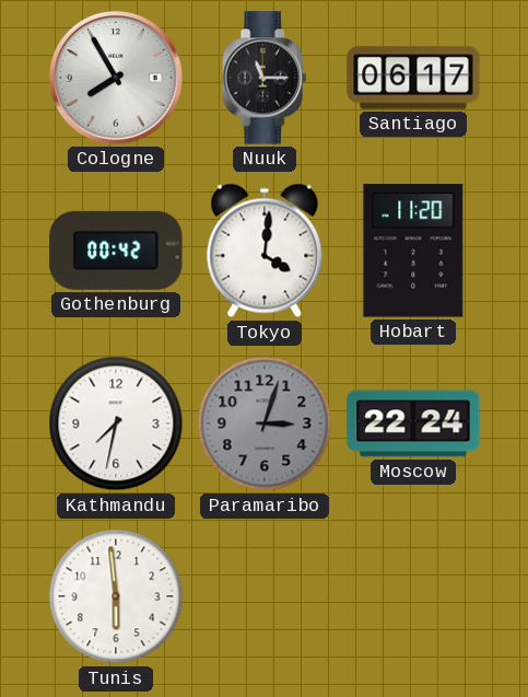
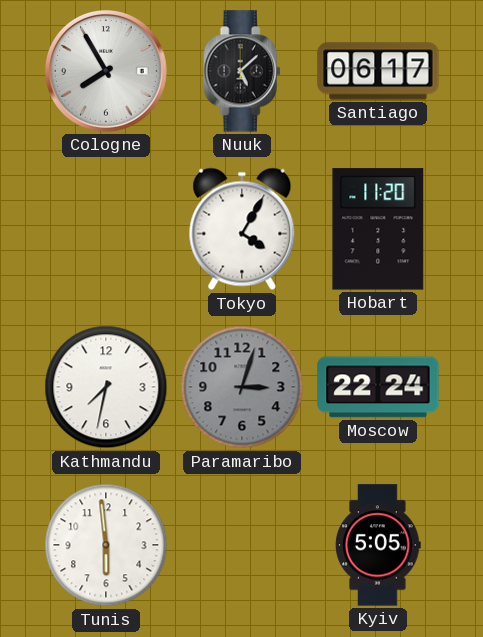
Nuuk: 11:15 -> 5:08
Gothenburg: 00:42 -> none
Tokyo: 4:01 -> 4:05
Kyiv: none -> 5:05
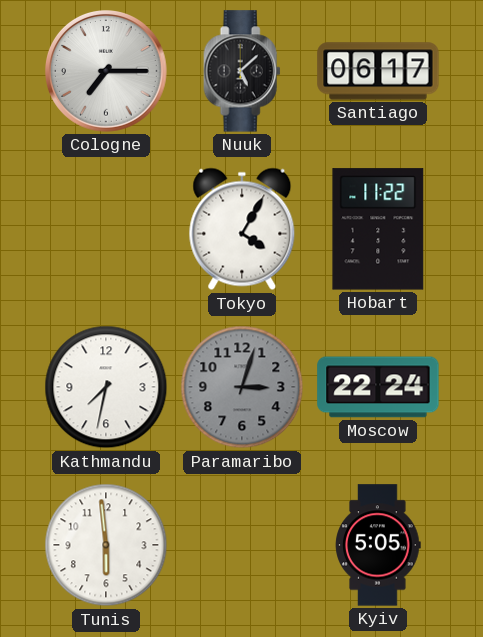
Cologne: 7:55 -> 7:15
Hobart: 11:20 -> 11:22
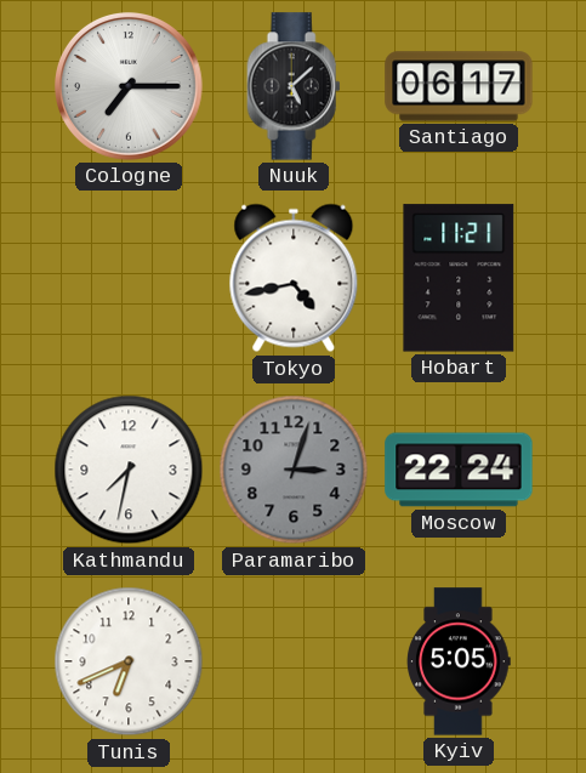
Tokyo: 4:05 -> 4:43
Hobart: 11:22 -> 11:21
Tunis: 5:59 -> 6:41
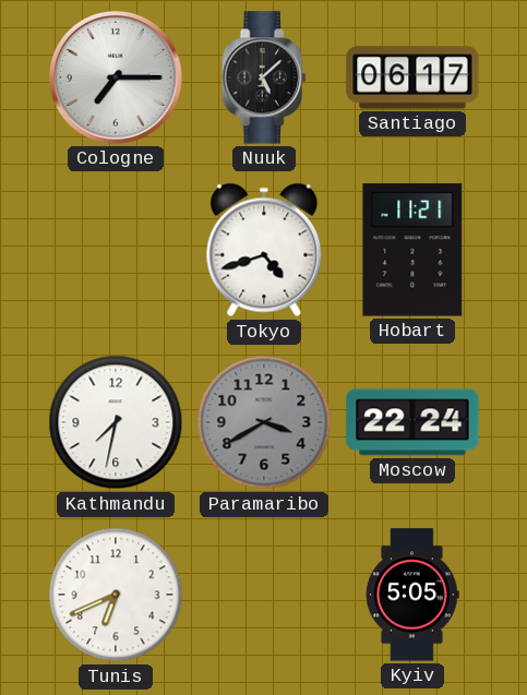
Tokyo: 4:43 -> 4:42
Paramaribo: 3:03 -> 3:40
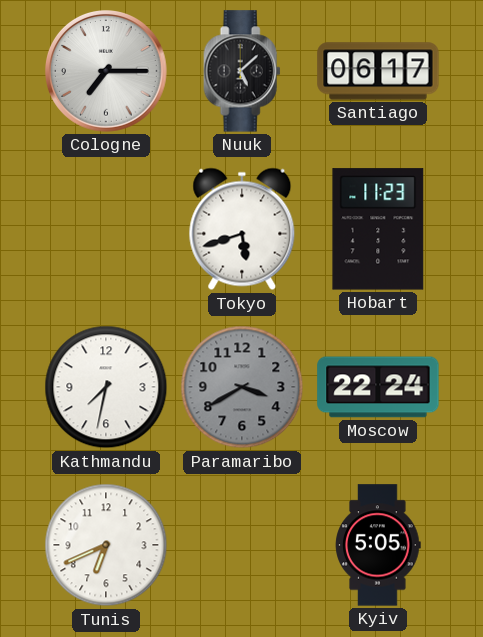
Tokyo: 4:42 -> 5:42
Hobart: 11:21 -> 11:23
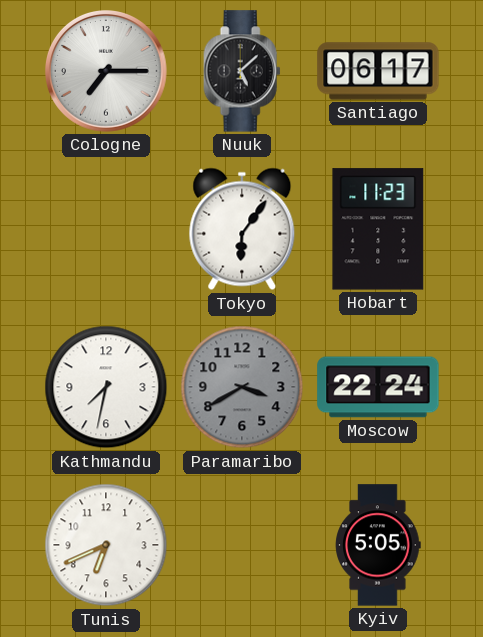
Tokyo: 5:42 -> 6:06
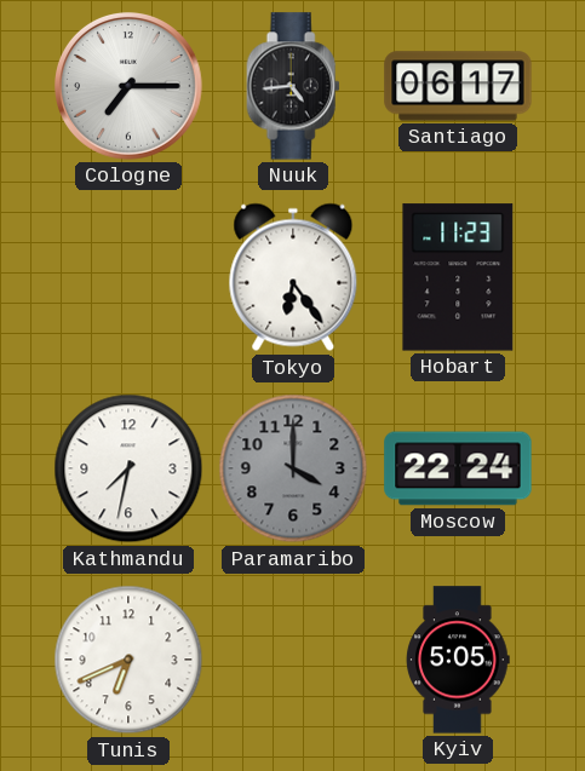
Nuuk: 5:08 -> 4:44
Tokyo: 6:06 -> 6:24
Paramaribo: 3:40 -> 4:00
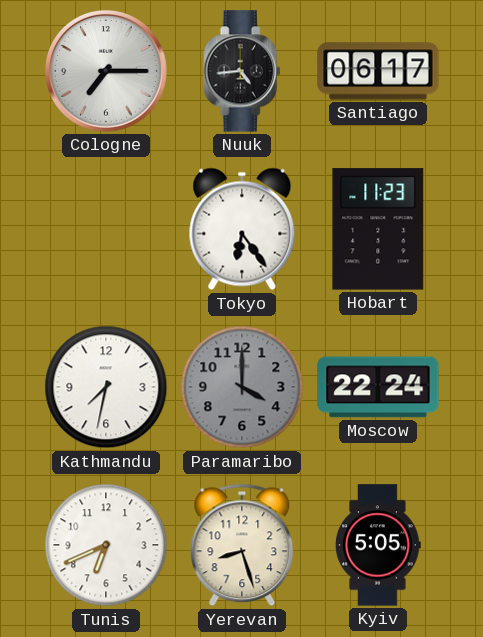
Yerevan: none -> 8:27
